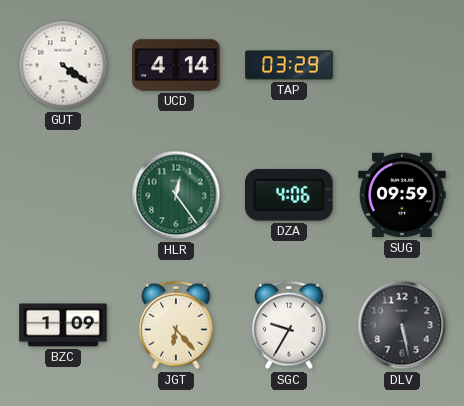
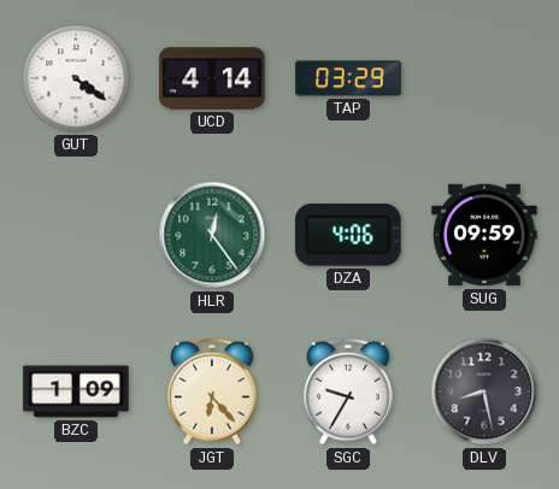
DLV: 5:28 -> 8:28
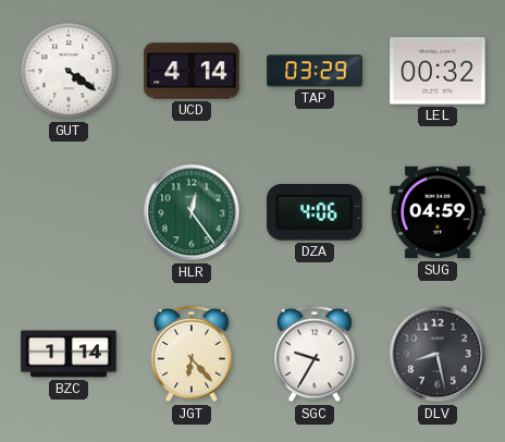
LEL: none -> 00:32
SUG: 09:59 -> 04:59
BZC: 1:09 -> 1:14
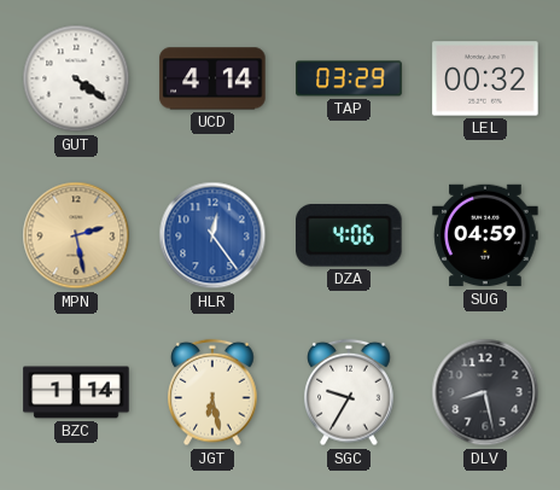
MPN: none -> 2:28
HLR dial: green -> blue
JGT: 6:23 -> 6:28
